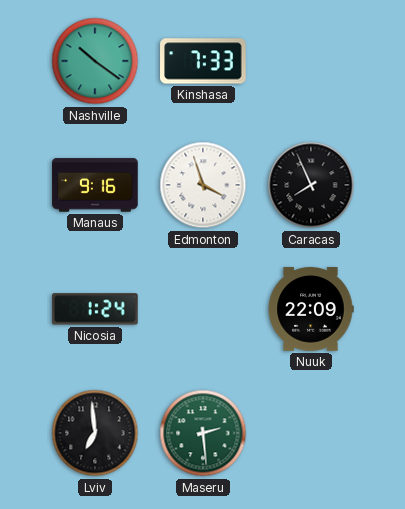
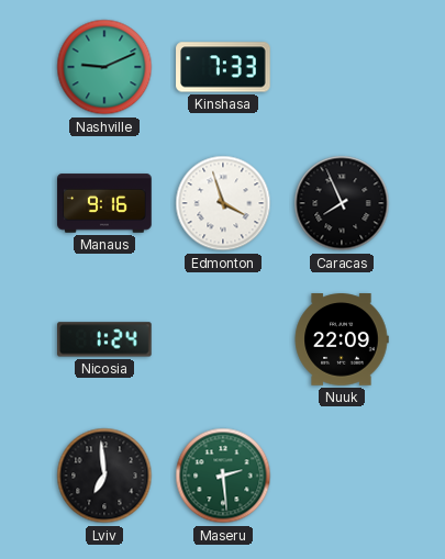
Nashville: 10:21 -> 9:11
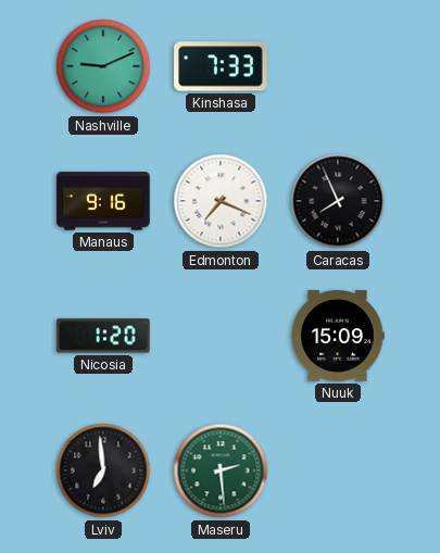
Edmonton: 3:57 -> 7:19
Nicosia: 1:24 -> 1:20
Nuuk: 22:09 -> 15:09
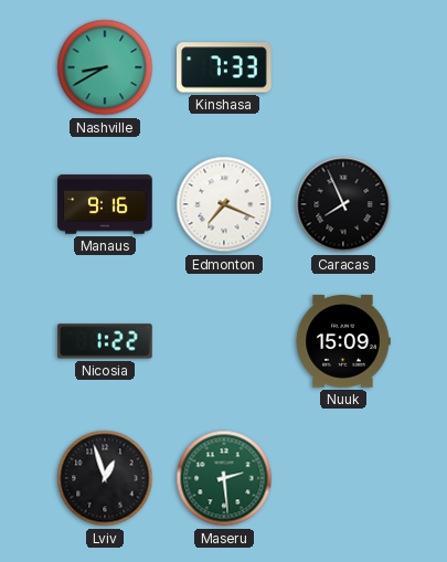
Nashville: 9:11 -> 8:40
Nicosia: 1:20 -> 1:22
Lviv: 6:59 -> 12:57
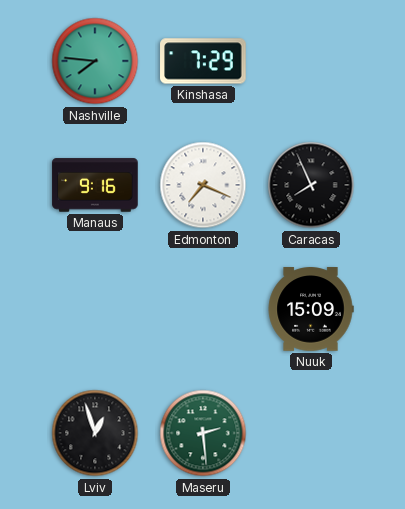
Nashville: 8:40 -> 7:46
Kinshasa: 7:33 -> 7:29
Nicosia: 1:22 -> none
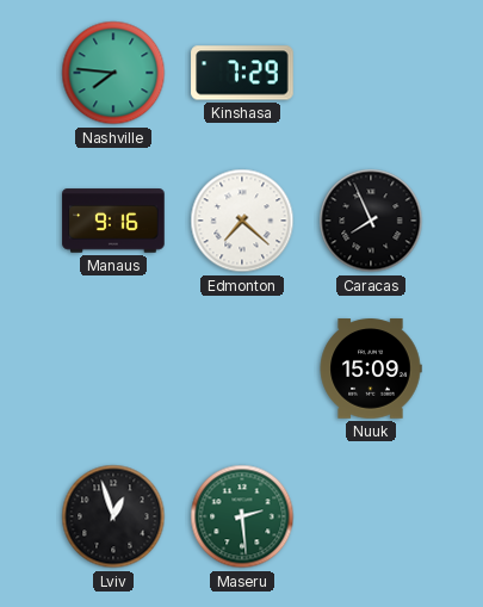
Edmonton: 7:19 -> 7:22
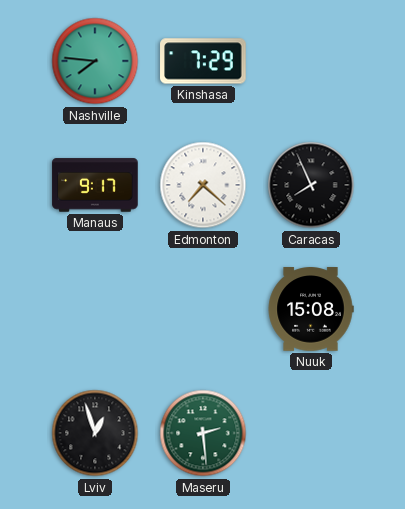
Manaus: 9:16 -> 9:17
Nuuk: 15:09 -> 15:08
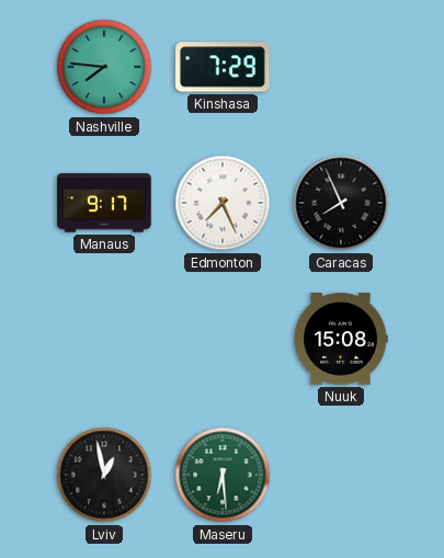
Edmonton: 7:22 -> 7:26
Lviv: 12:57 -> 12:58
Maseru: 2:29 -> 6:29
